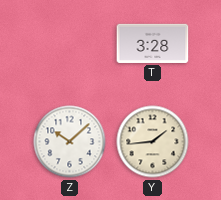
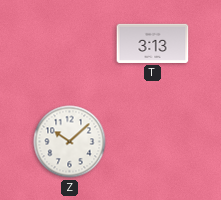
T: 3:28 -> 3:13
Y: 1:44 -> none
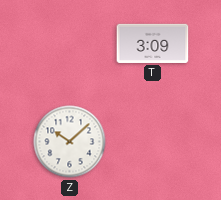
T: 3:13 -> 3:09
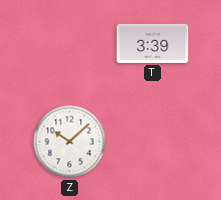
T: 3:09 -> 3:39
